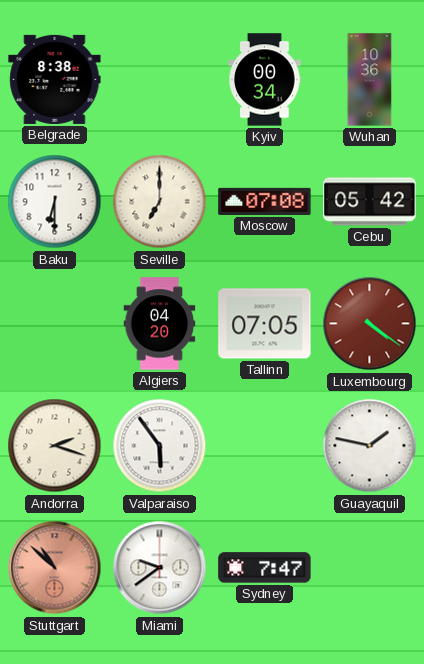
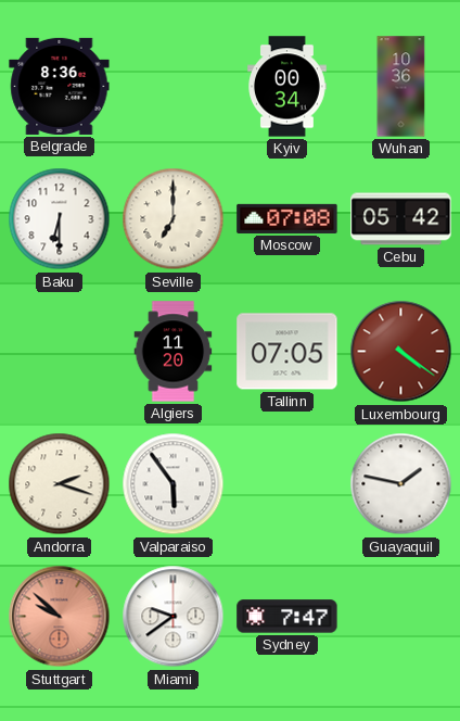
Belgrade: 8:38 -> 8:36
Algiers: 04:20 -> 11:20
Stuttgart: 10:52 -> 9:52
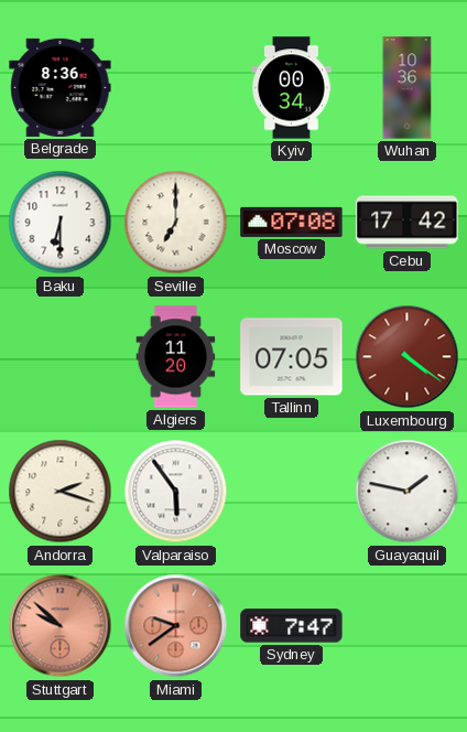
Cebu: 05:42 -> 17:42
Miami dial: white -> salmon
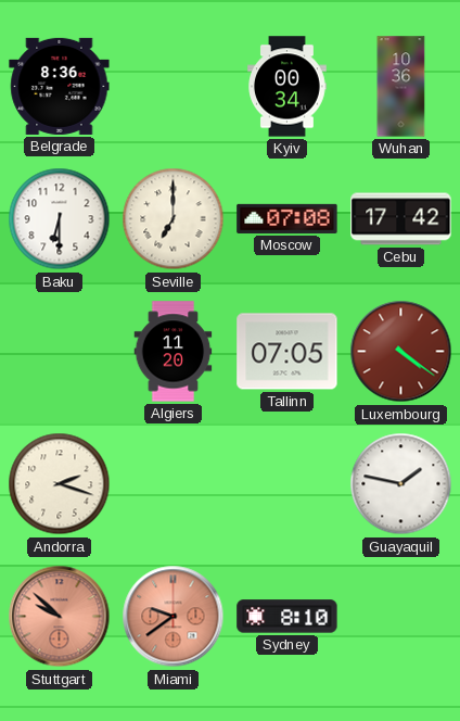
Valparaiso: 5:54 -> none
Sydney: 7:47 -> 8:10
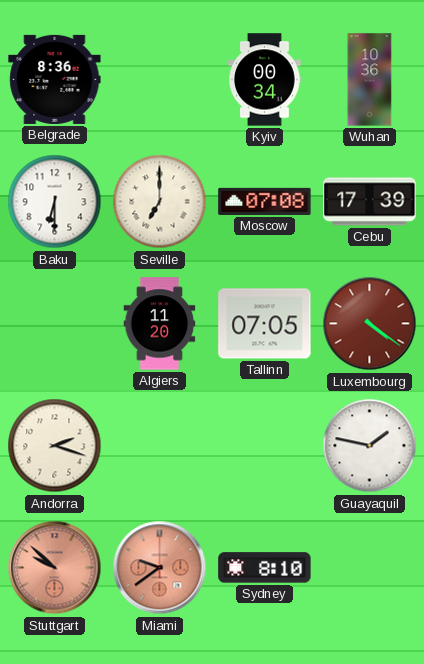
Cebu: 17:42 -> 17:39
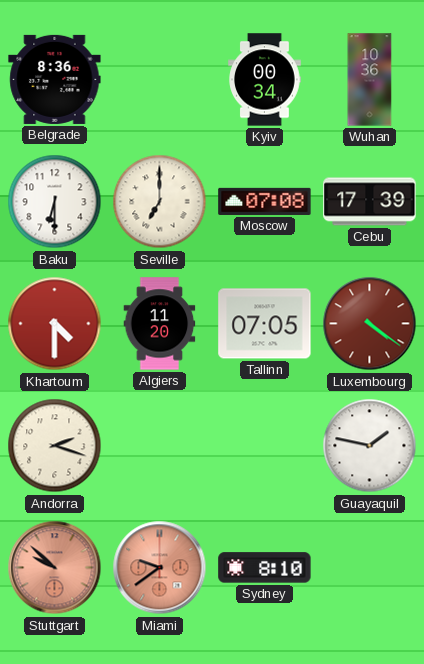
Khartoum: none -> 4:30
